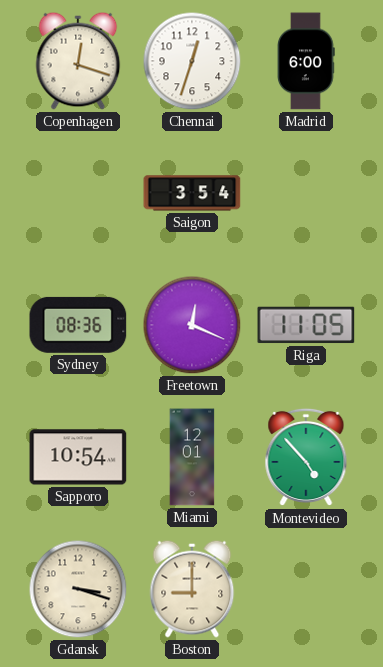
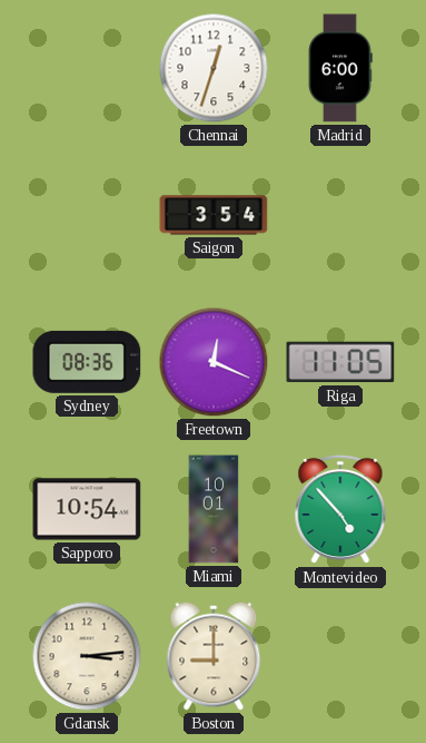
Copenhagen: 12:18 -> none
Miami: 12:01 -> 10:01
Gdansk: 3:18 -> 3:14
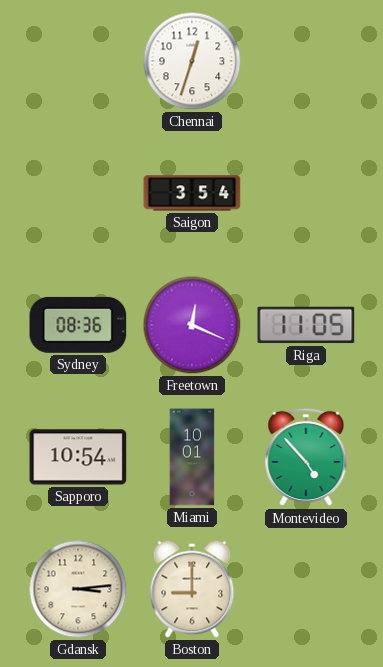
Madrid: 6:00 -> none
